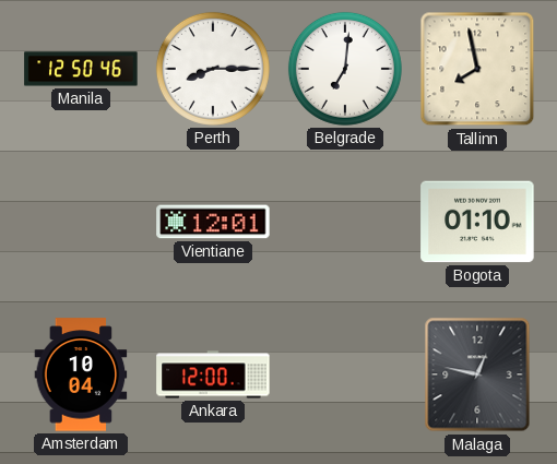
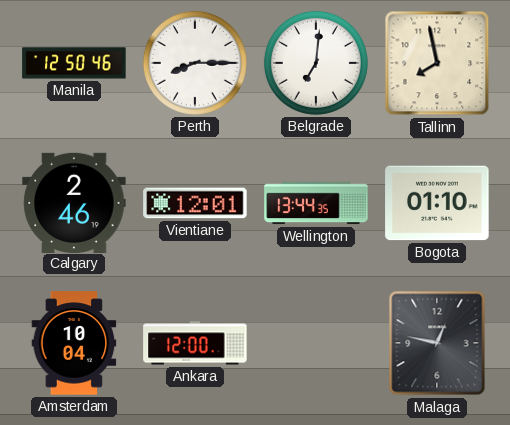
Calgary: none -> 2:46
Wellington: none -> 13:44
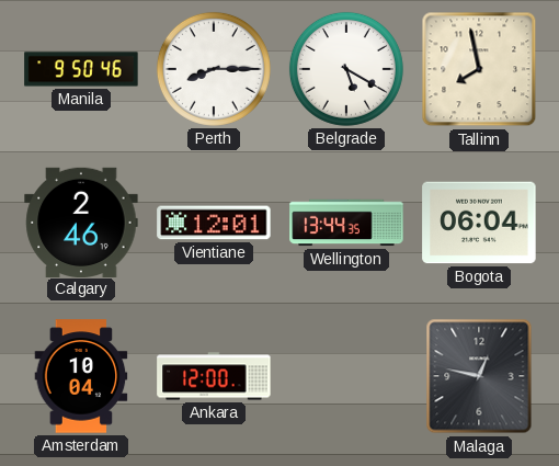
Manila: 12:50 -> 9:50
Belgrade: 7:01 -> 5:20
Bogota: 01:10 -> 06:04
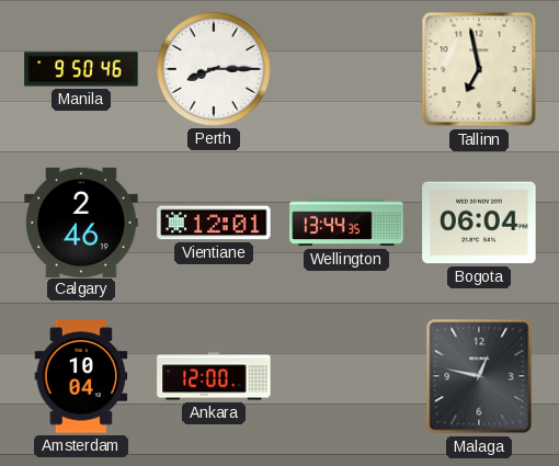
Belgrade: 5:20 -> none
Tallinn: 7:58 -> 6:58
